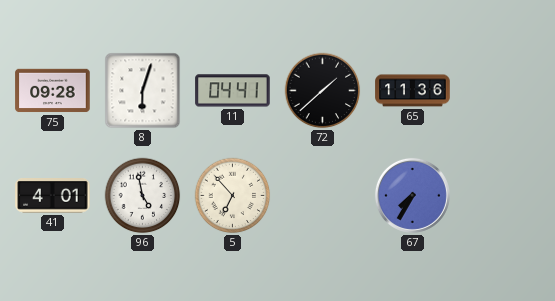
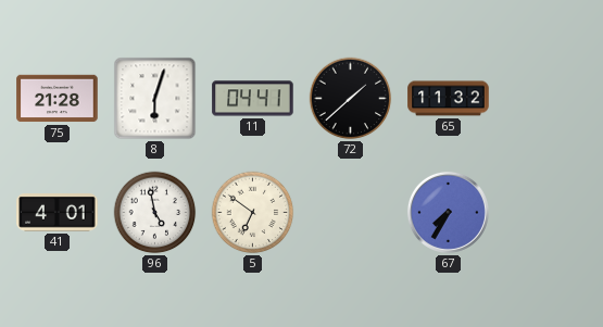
75: 09:28 -> 21:28
65: 11:36 -> 11:32
5: 6:53 -> 6:51
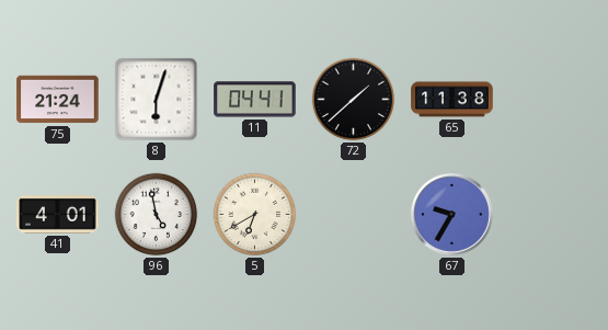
75: 21:28 -> 21:24
65: 11:32 -> 11:38
5: 6:51 -> 6:40
67: 7:35 -> 9:35
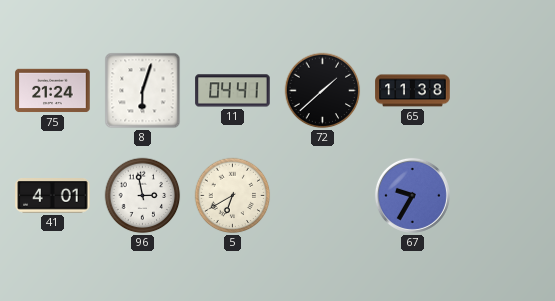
96: 4:58 -> 2:58
